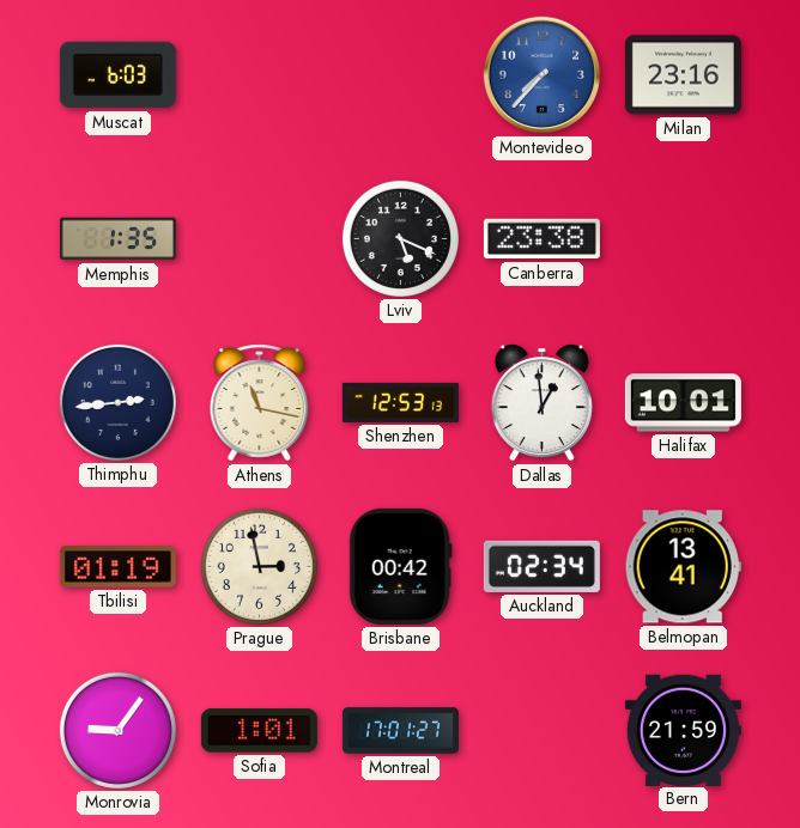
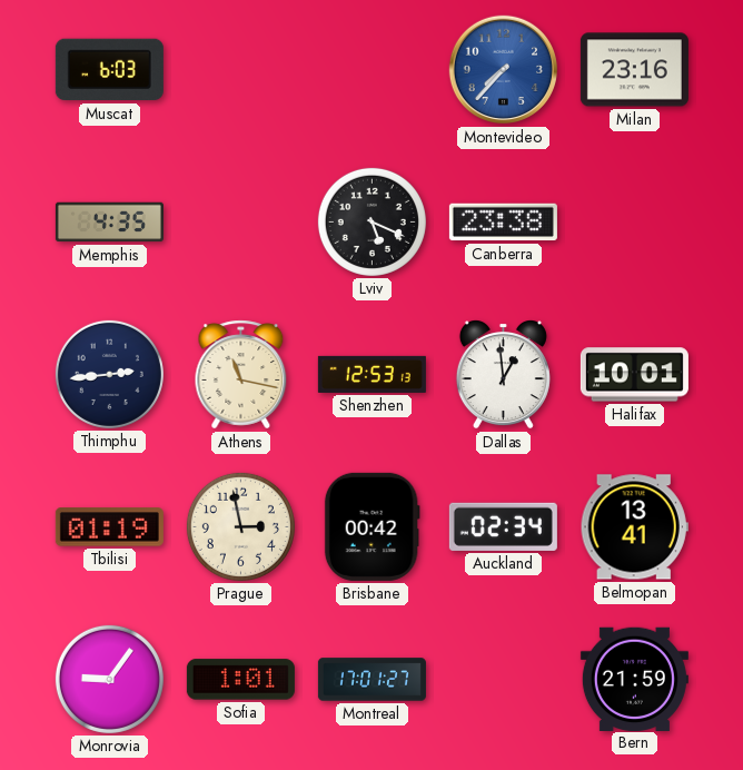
Memphis: 1:35 -> 4:35
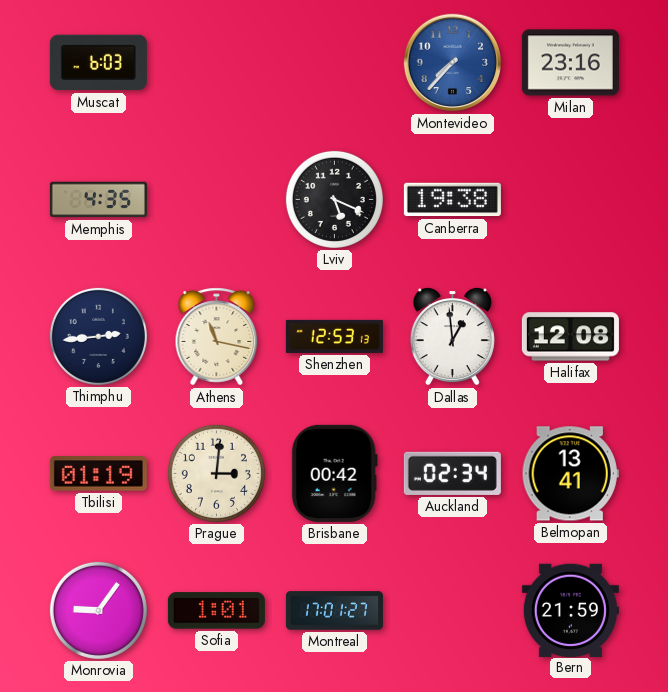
Canberra: 23:38 -> 19:38
Halifax: 10:01 -> 12:08
Prague: 2:58 -> 3:01
